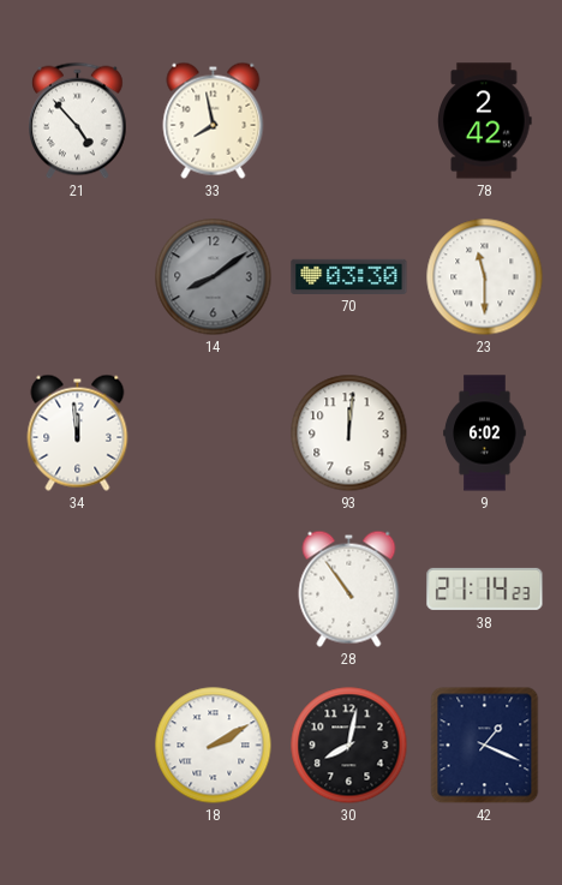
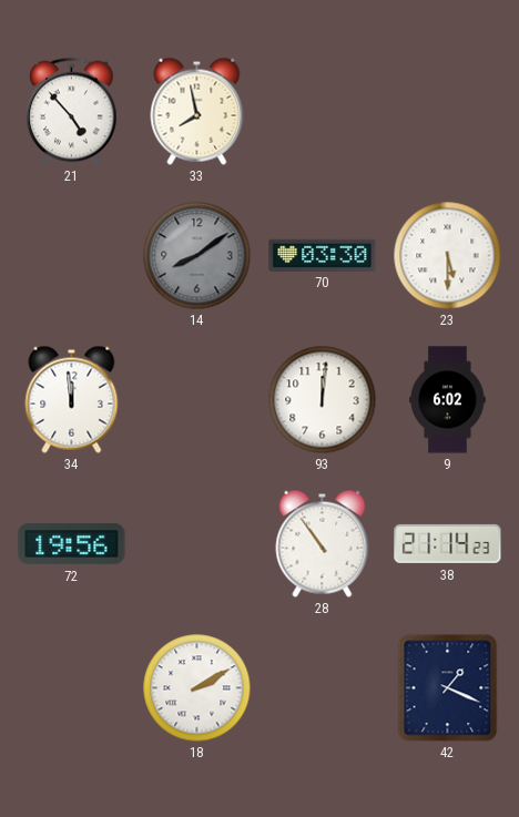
78: 2:42 -> none
23: 11:30 -> 5:30
72: none -> 19:56
30: 8:02 -> none
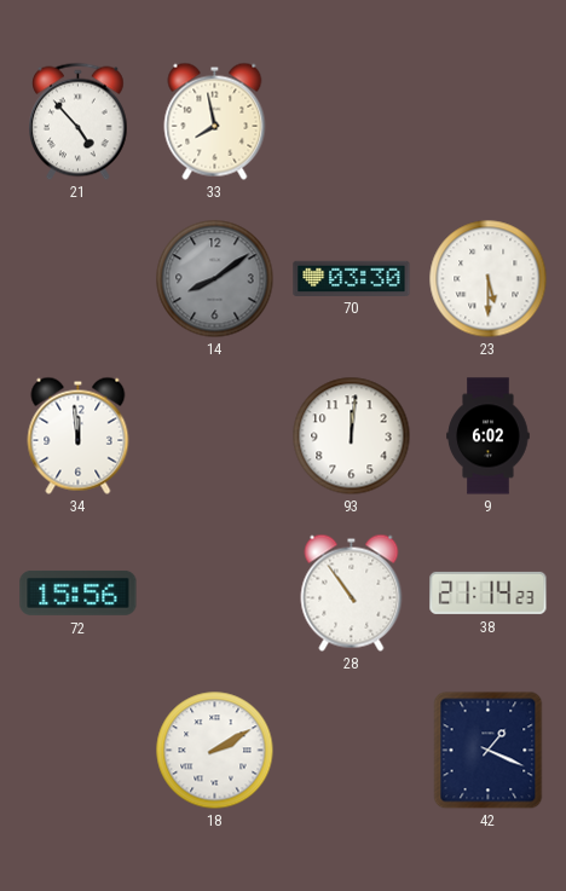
72: 19:56 -> 15:56
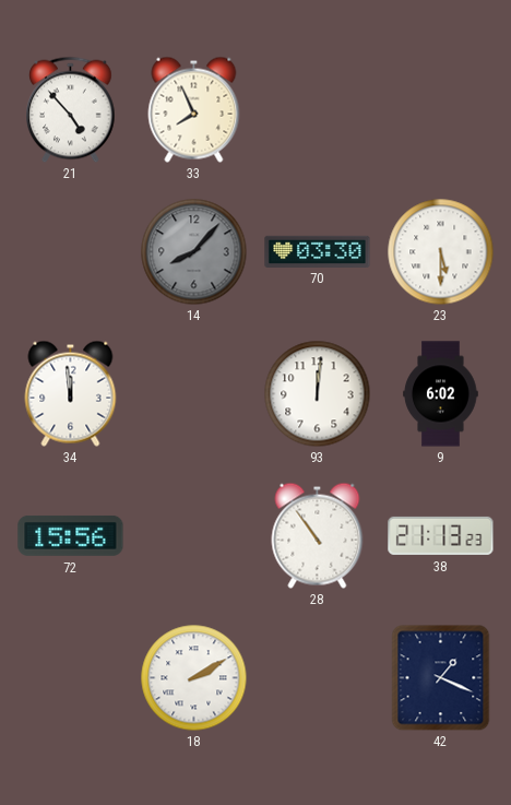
33: 7:58 -> 7:56
14: 8:09 -> 8:07
38: 21:14 -> 21:13
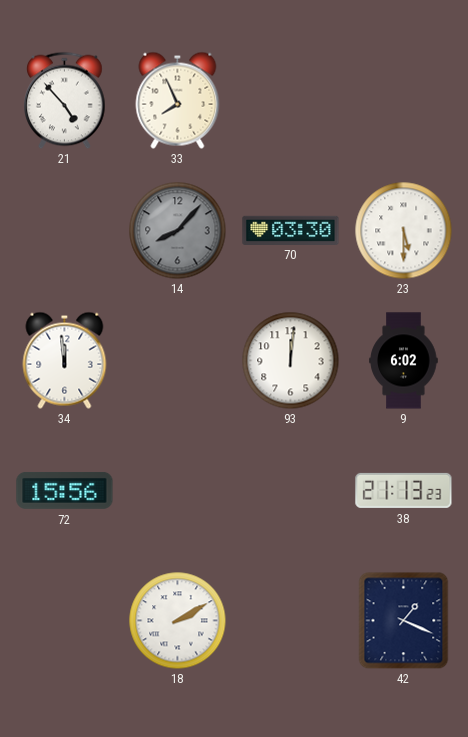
28: 10:54 -> none
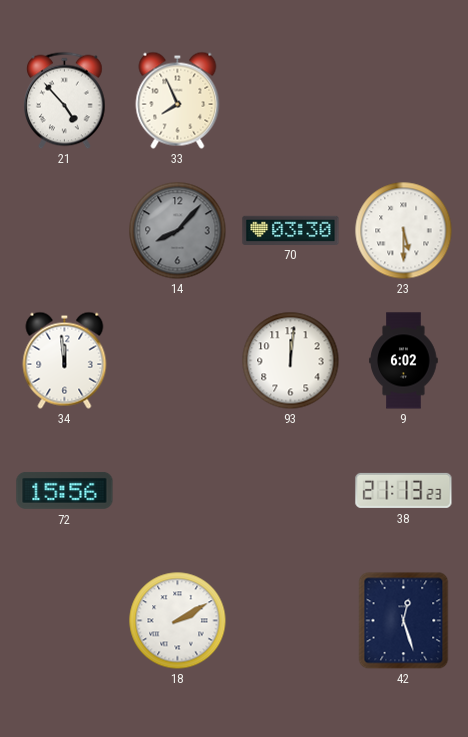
42: 1:19 -> 12:27
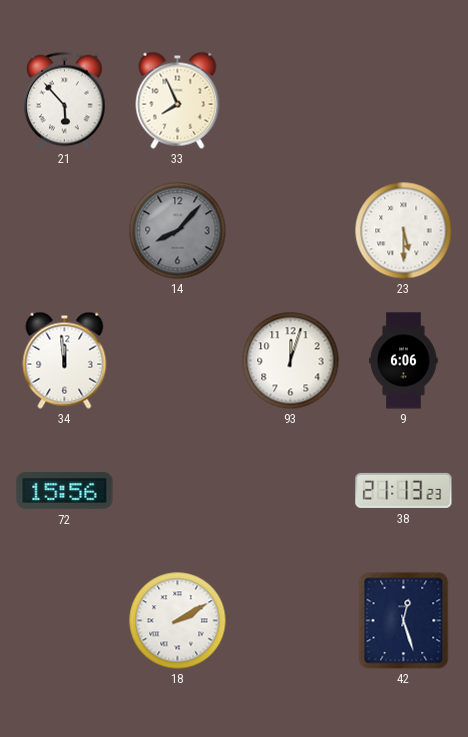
21: 4:53 -> 5:53
70: 03:30 -> none
93: 12:01 -> 12:03
9: 6:02 -> 6:06
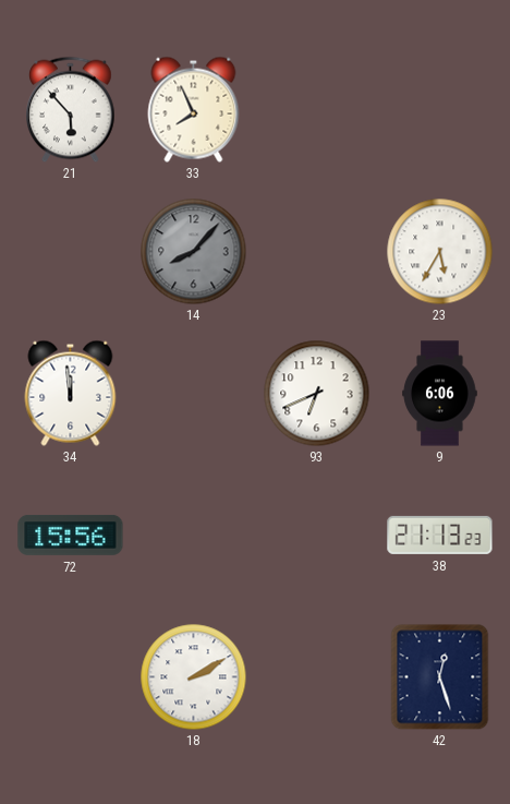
23: 5:30 -> 5:35
93: 12:03 -> 6:41
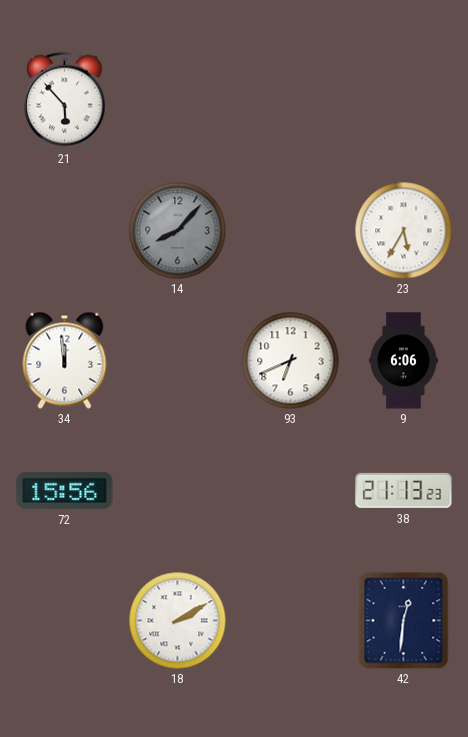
33: 7:56 -> none
42: 12:27 -> 12:31
